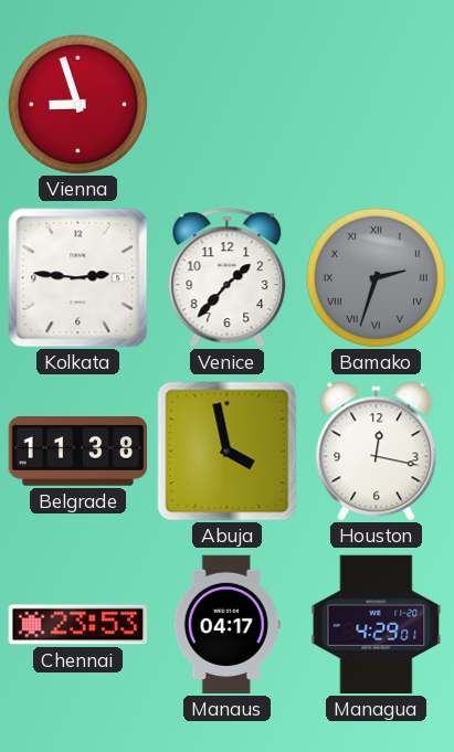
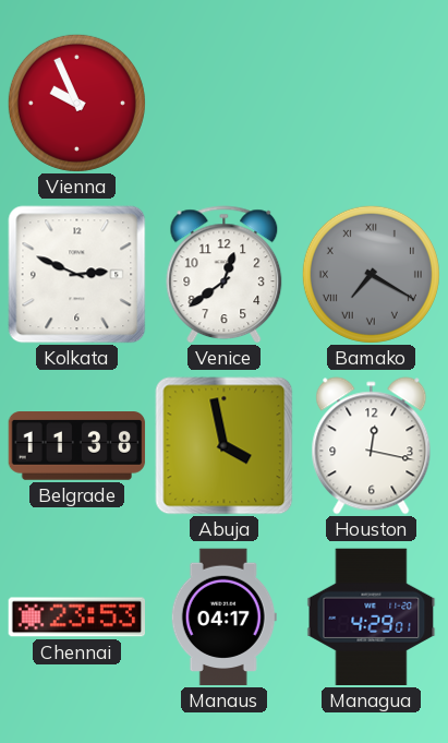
Vienna: 8:57 -> 9:56
Kolkata: 2:46 -> 2:49
Venice: 1:37 -> 12:39
Bamako: 2:33 -> 7:20
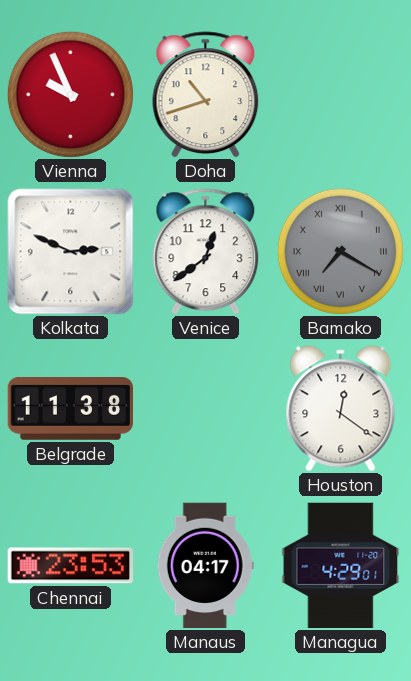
Doha: none -> 10:42
Abuja: 3:58 -> none
Houston: 12:17 -> 12:21
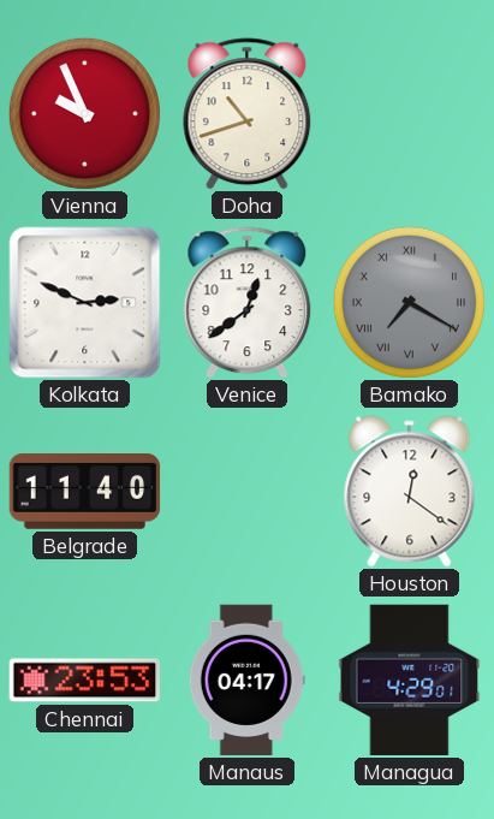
Belgrade: 11:38 -> 11:40
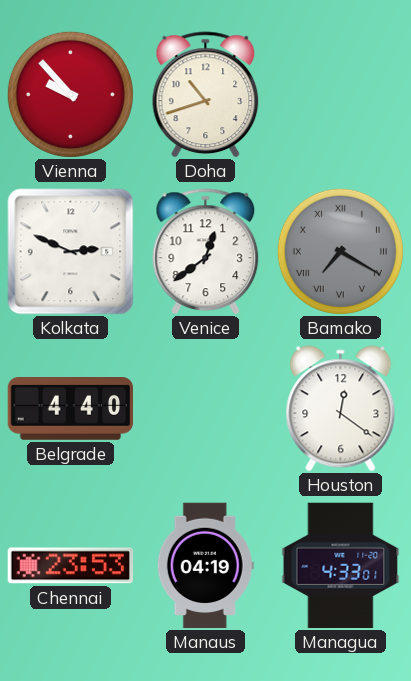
Vienna: 9:56 -> 9:53
Belgrade: 11:40 -> 4:40
Manaus: 04:17 -> 04:19
Managua: 4:29 -> 4:33
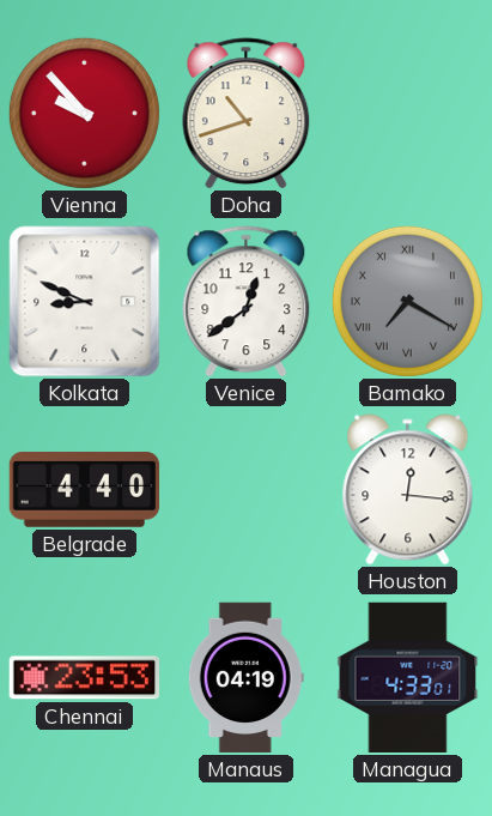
Kolkata: 2:49 -> 8:49
Houston: 12:21 -> 12:16
